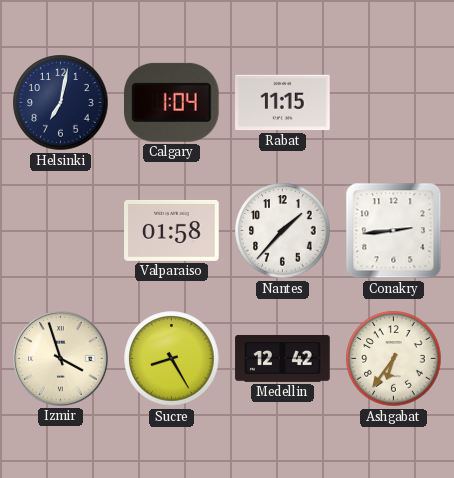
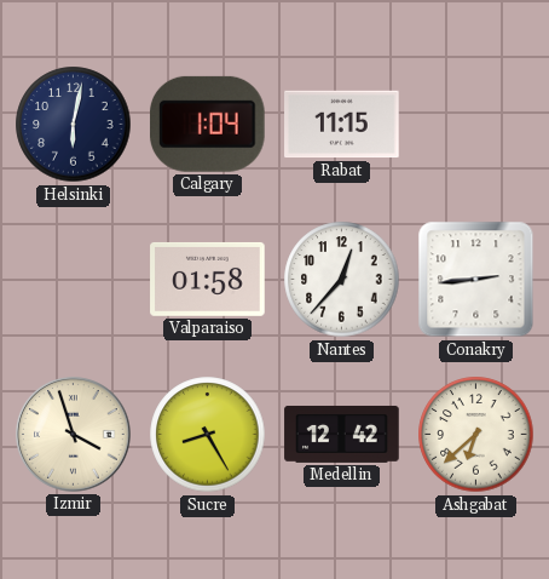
Helsinki: 7:02 -> 6:02
Nantes: 1:37 -> 12:37
Ashgabat: 6:36 -> 6:38
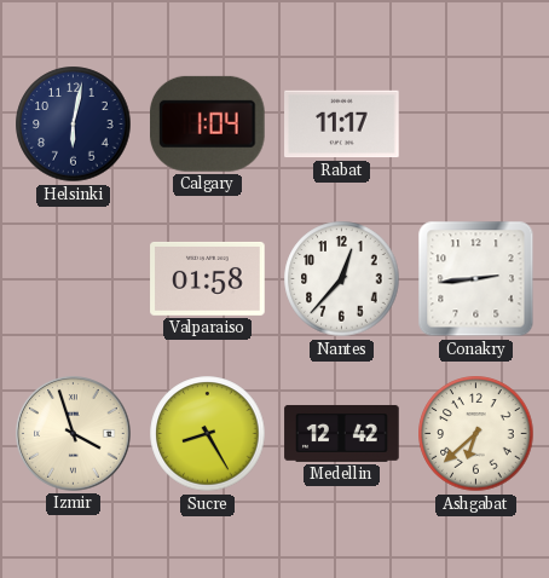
Rabat: 11:15 -> 11:17
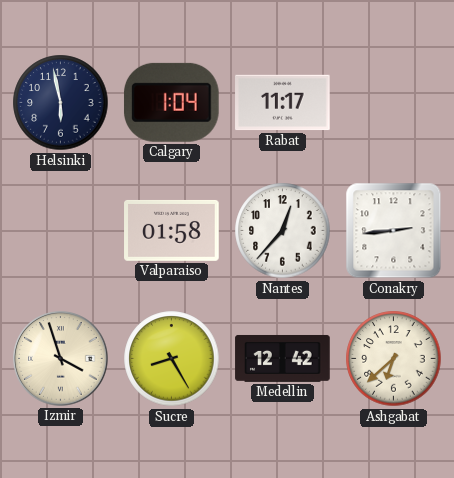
Helsinki: 6:02 -> 5:58
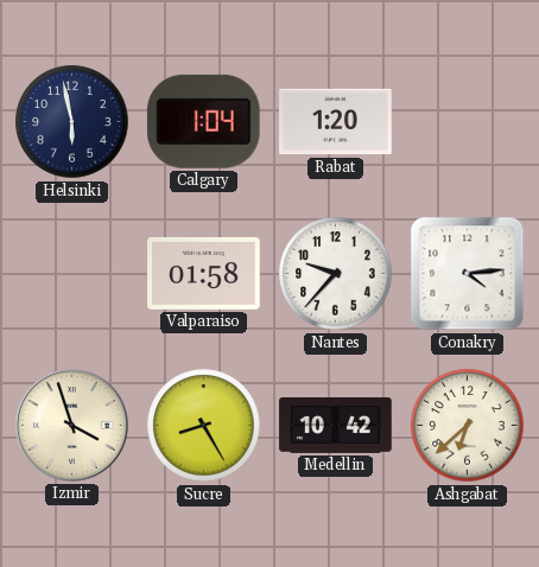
Rabat: 11:17 -> 1:20
Nantes: 12:37 -> 9:37
Conakry: 2:44 -> 4:14
Medellin: 12:42 -> 10:42
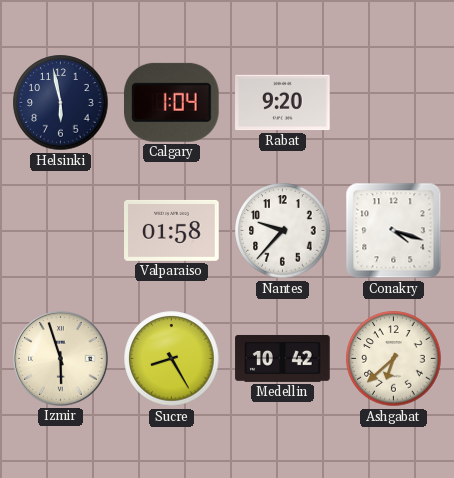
Rabat: 1:20 -> 9:20
Conakry: 4:14 -> 4:18
Izmir: 3:57 -> 5:57
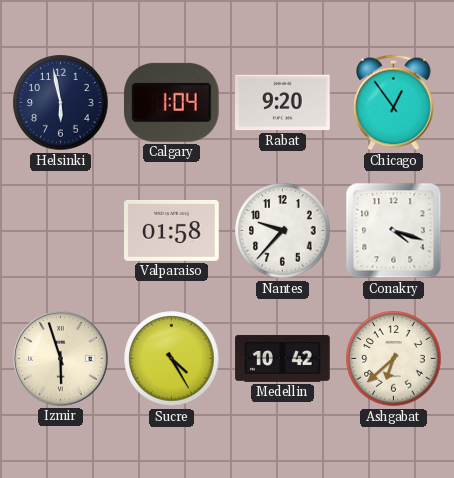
Chicago: none -> 12:54
Sucre: 8:25 -> 4:25
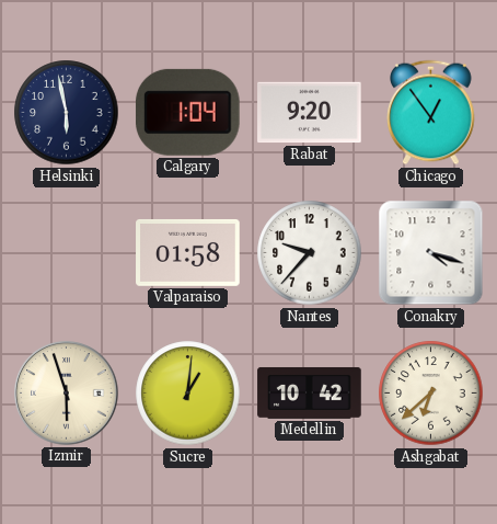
Sucre: 4:25 -> 1:01
